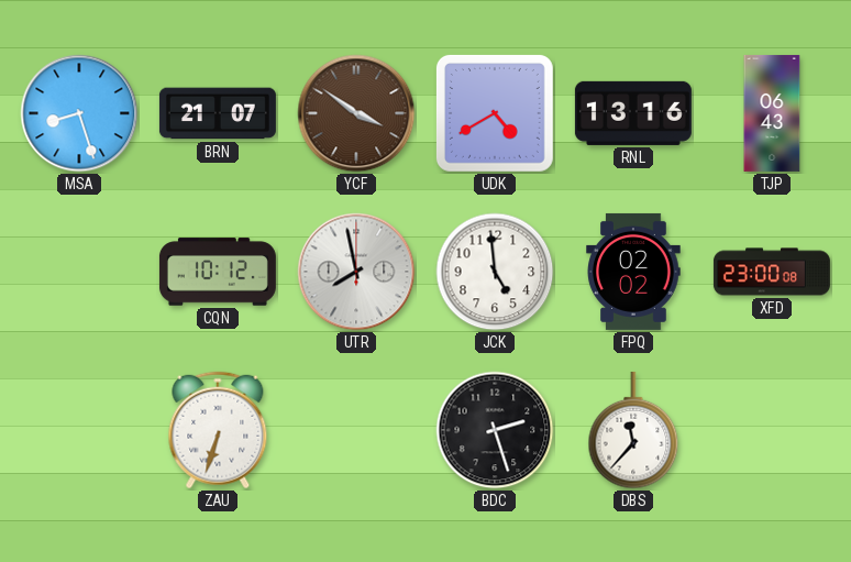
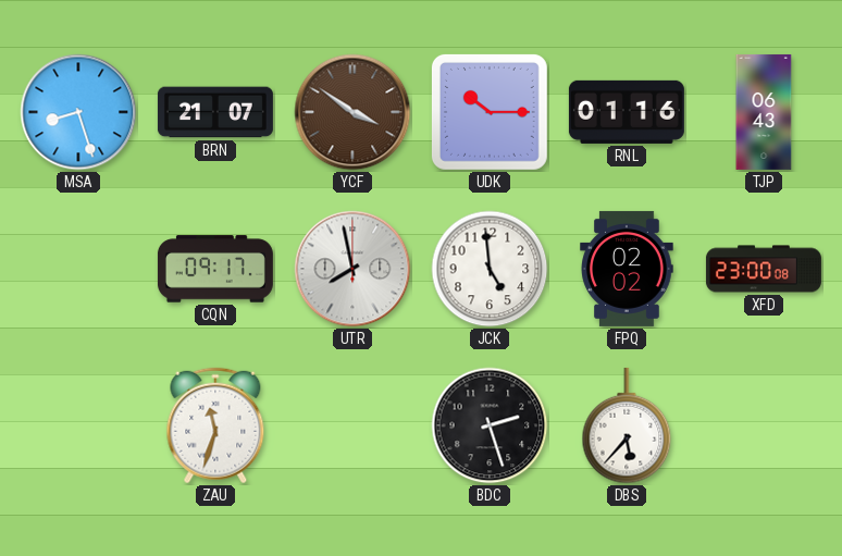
UDK: 4:40 -> 10:15
RNL: 13:16 -> 01:16
CQN: 10:12 -> 09:17
ZAU: 6:33 -> 11:33
DBS: 11:37 -> 5:37
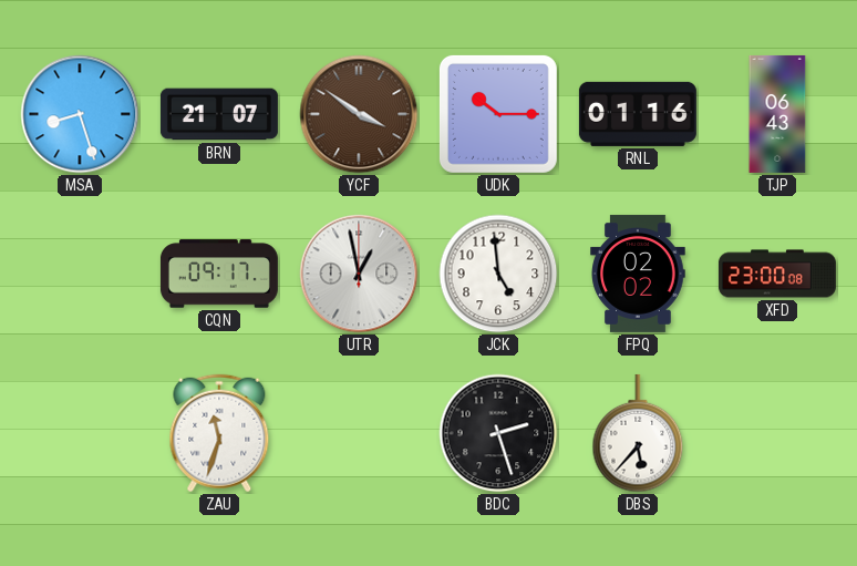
UTR: 7:58 -> 12:58
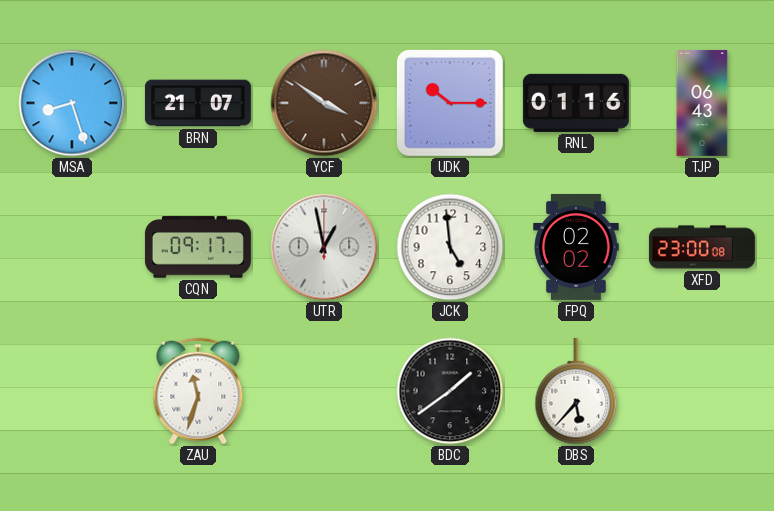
BDC: 2:27 -> 1:39
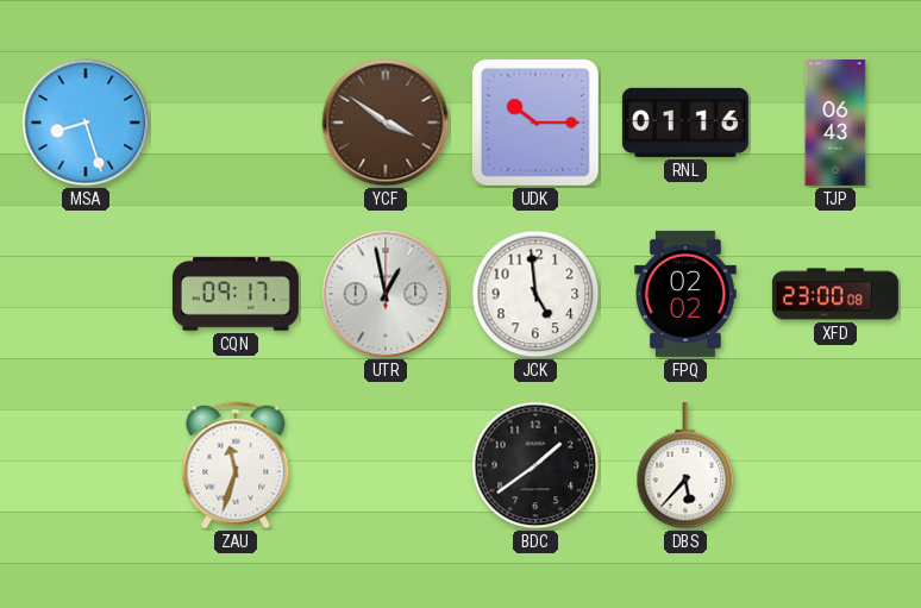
BRN: 21:07 -> none
